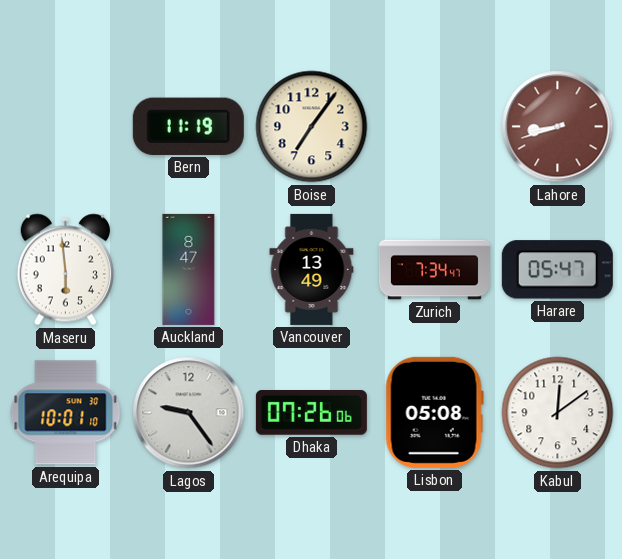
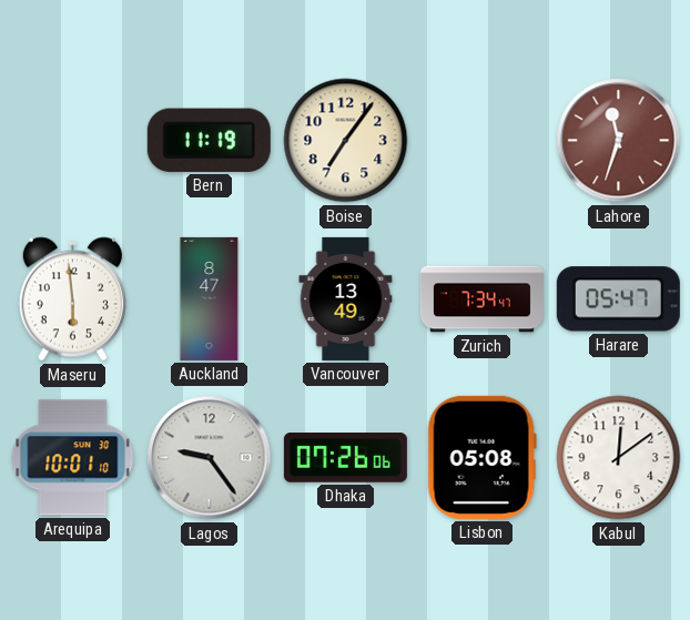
Lahore: 8:42 -> 11:33
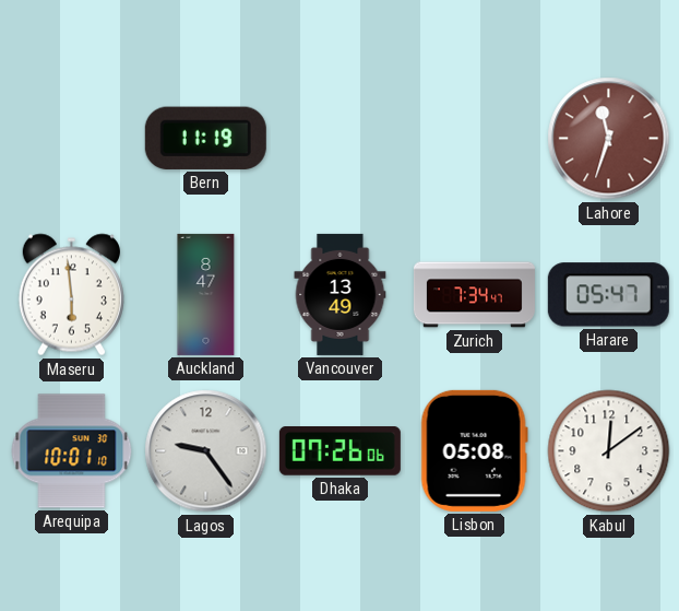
Boise: 7:06 -> none
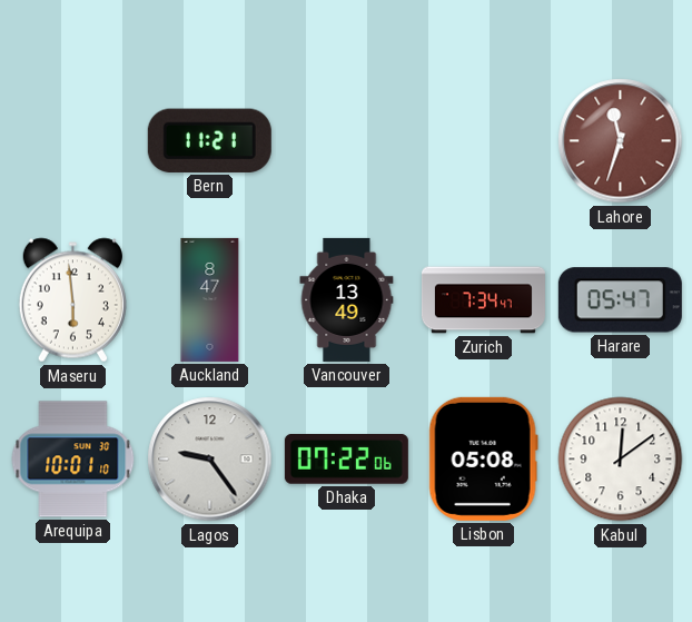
Bern: 11:19 -> 11:21
Dhaka: 07:26 -> 07:22
